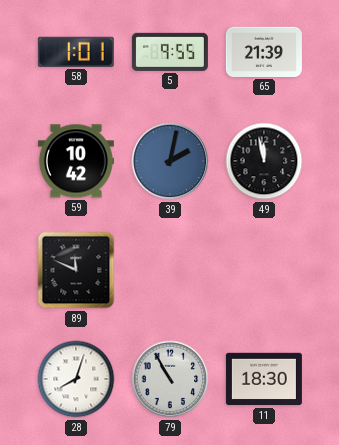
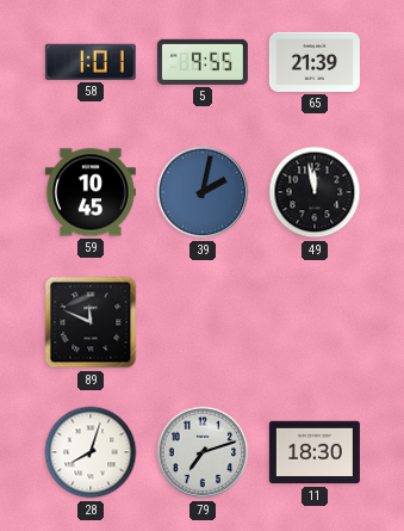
59: 10:42 -> 10:45
79: 10:55 -> 7:12
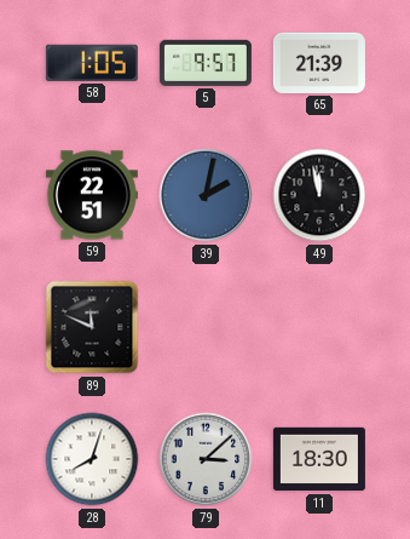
58: 1:01 -> 1:05
5: 9:55 -> 9:57
59: 10:45 -> 22:51
79: 7:12 -> 3:08
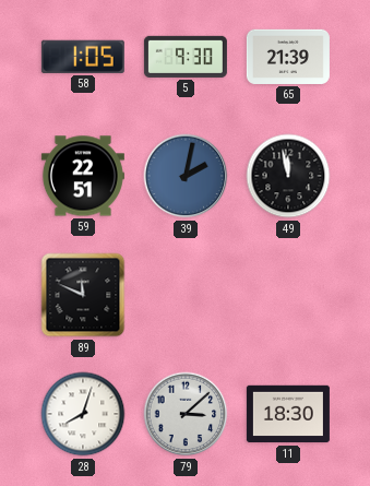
5: 9:57 -> 9:30
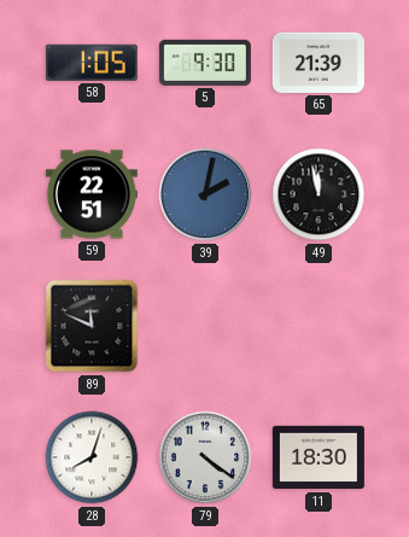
79: 3:08 -> 4:21
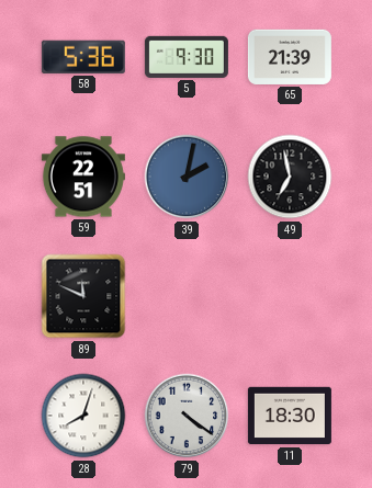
58: 1:05 -> 5:36
49: 11:58 -> 6:58
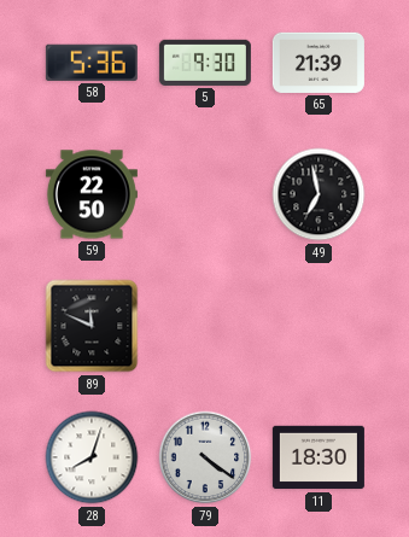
59: 22:51 -> 22:50
39: 2:02 -> none
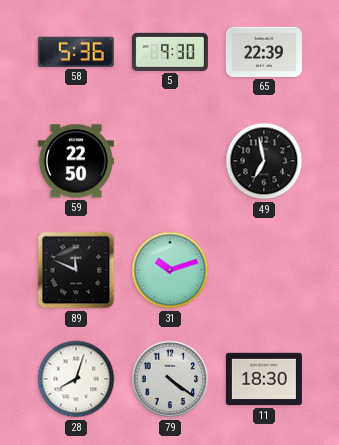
65: 21:39 -> 22:39
31: none -> 10:12
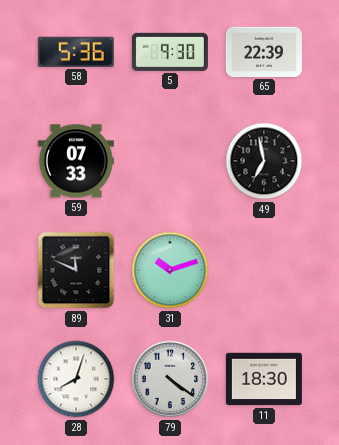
59: 22:50 -> 07:33
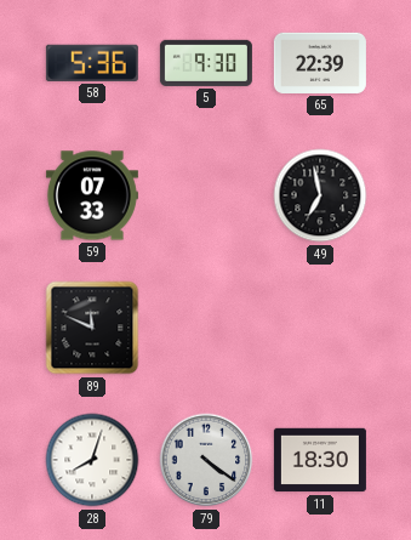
31: 10:12 -> none
